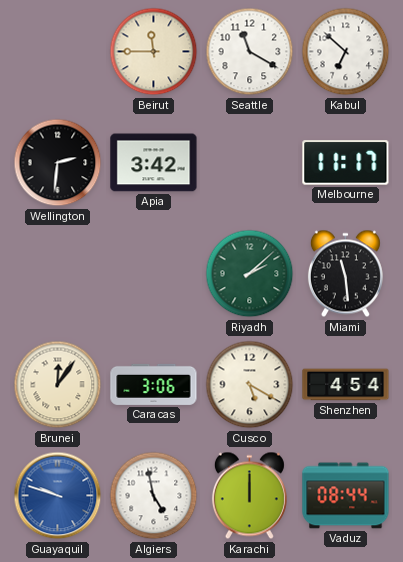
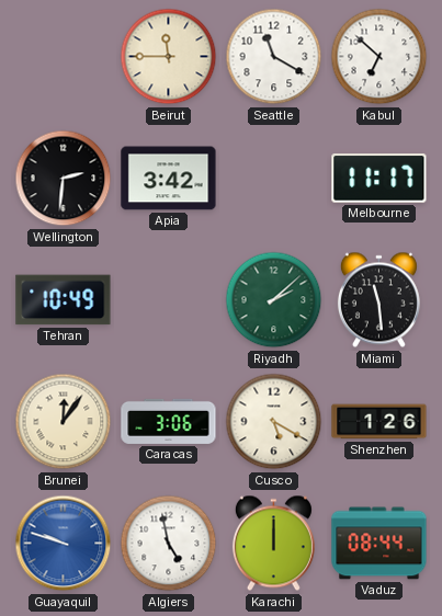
Tehran: none -> 10:49
Shenzhen: 4:54 -> 1:26
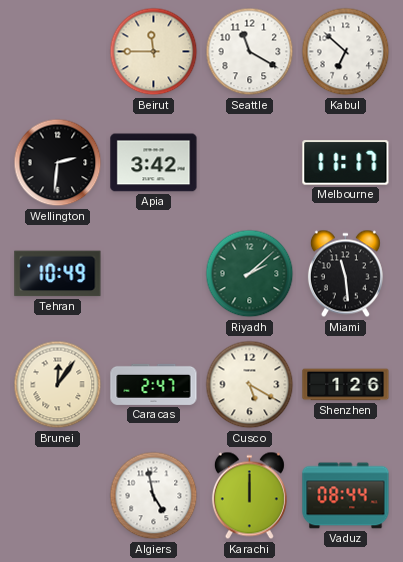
Caracas: 3:06 -> 2:47
Guayaquil: 9:48 -> none
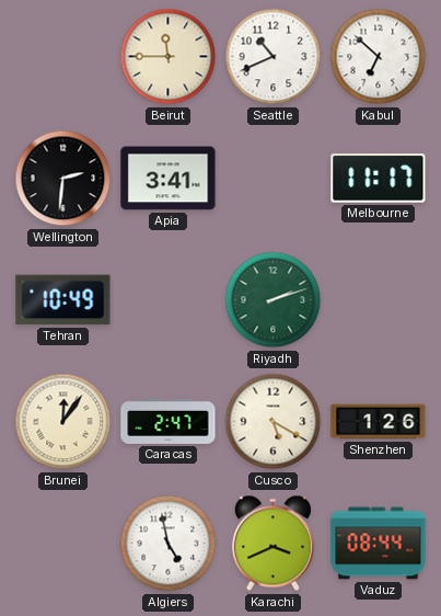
Seattle: 11:20 -> 10:41
Apia: 3:42 -> 3:41
Riyadh: 2:08 -> 2:12
Miami: 11:29 -> none
Karachi: 12:00 -> 3:41
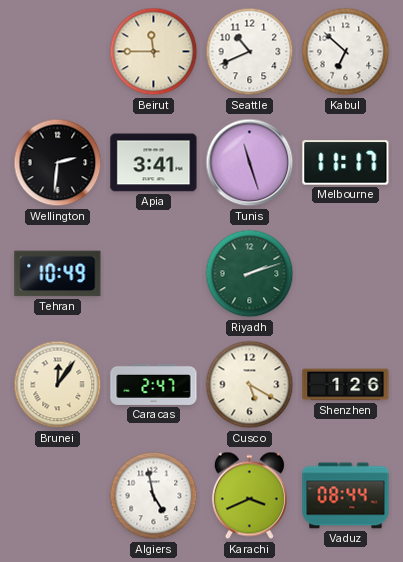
Tunis: none -> 11:27
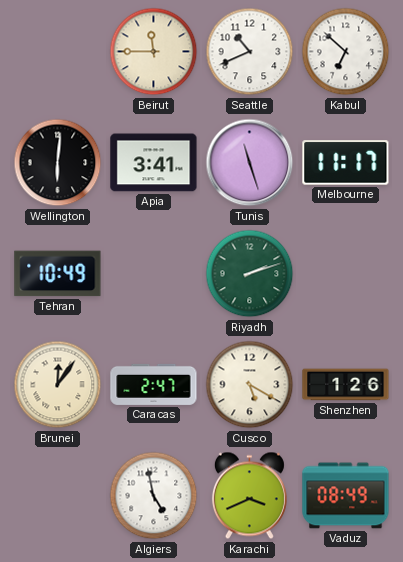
Wellington: 2:31 -> 6:01
Vaduz: 08:44 -> 08:49
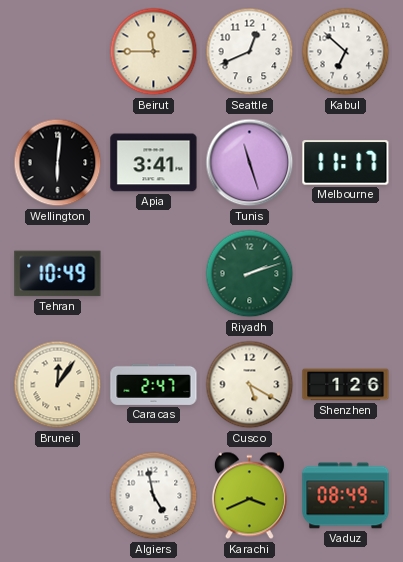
Seattle: 10:41 -> 12:41
